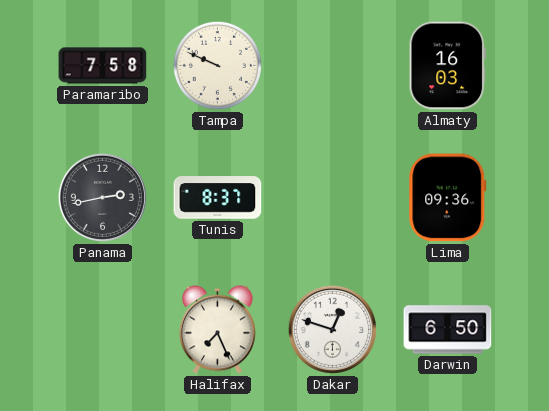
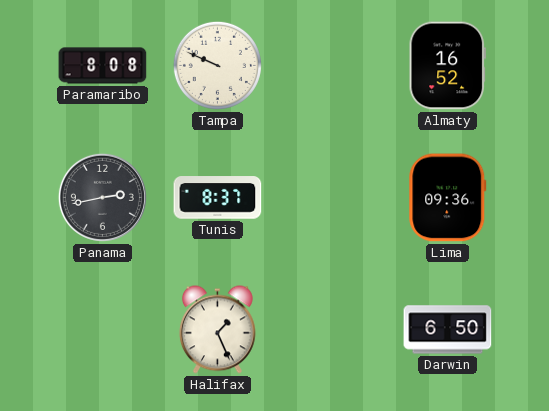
Paramaribo: 7:58 -> 8:08
Almaty: 16:03 -> 16:52
Halifax: 7:26 -> 1:26
Dakar: 12:48 -> none
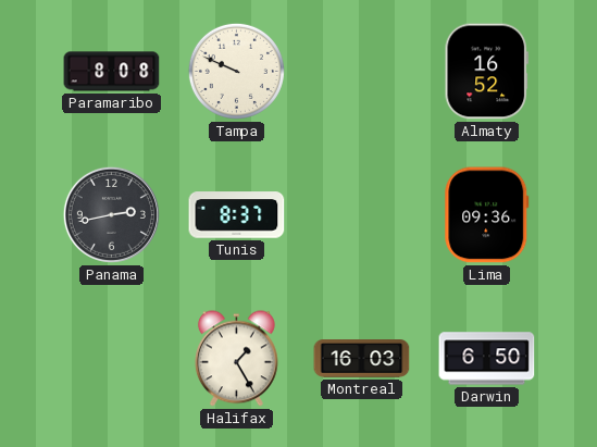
Halifax: 1:26 -> 1:25
Montreal: none -> 16:03
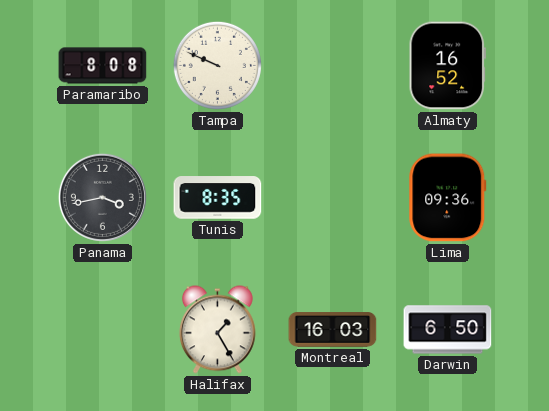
Panama: 2:43 -> 3:43
Tunis: 8:37 -> 8:35
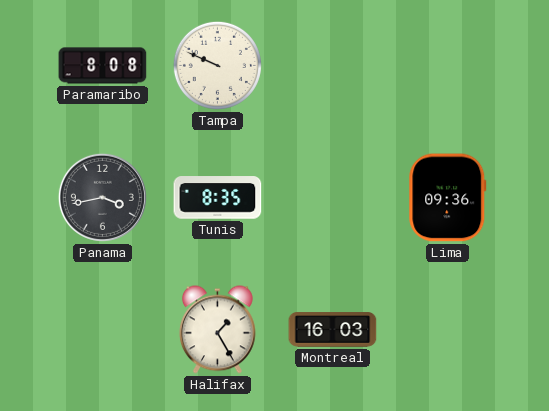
Almaty: 16:52 -> none
Darwin: 6:50 -> none
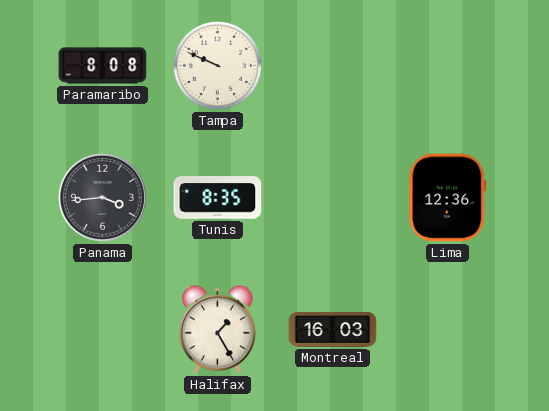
Panama: 3:43 -> 3:44
Lima: 09:36 -> 12:36
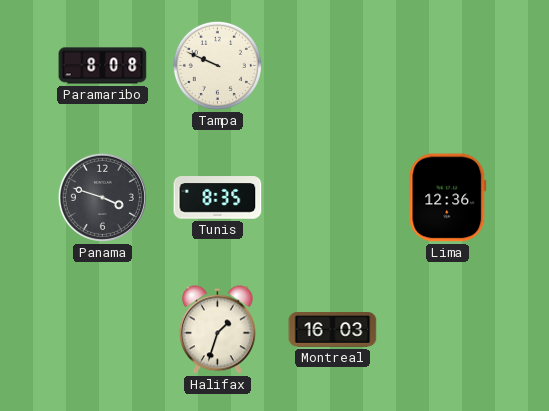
Panama: 3:44 -> 3:48
Halifax: 1:25 -> 1:33
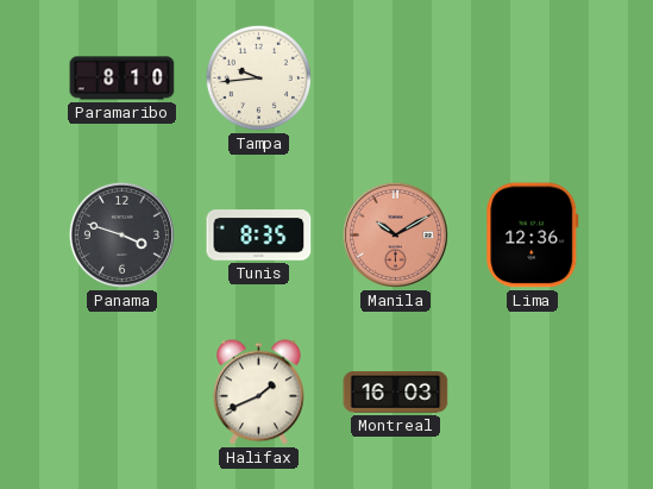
Paramaribo: 8:08 -> 8:10
Tampa: 9:49 -> 9:44
Manila: none -> 10:10
Halifax: 1:33 -> 1:41
